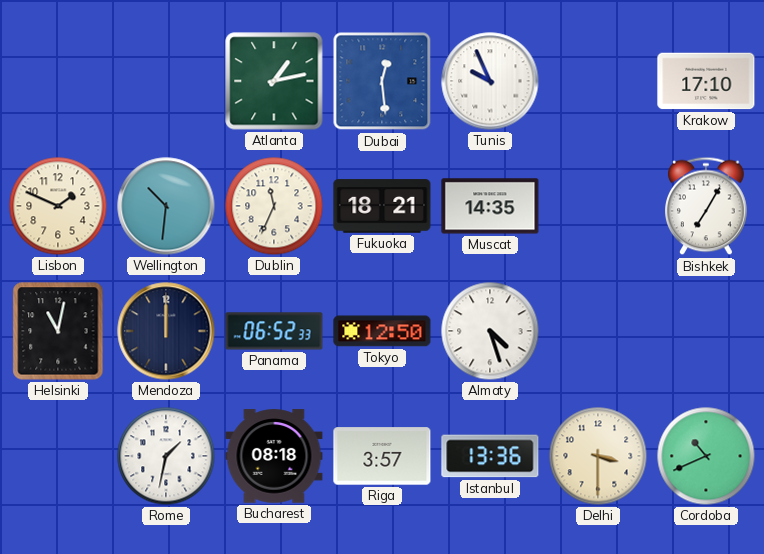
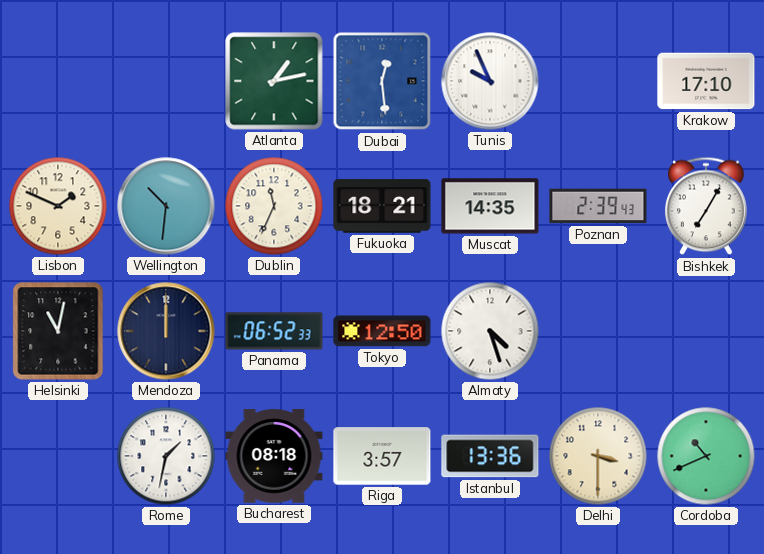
Poznan: none -> 2:39
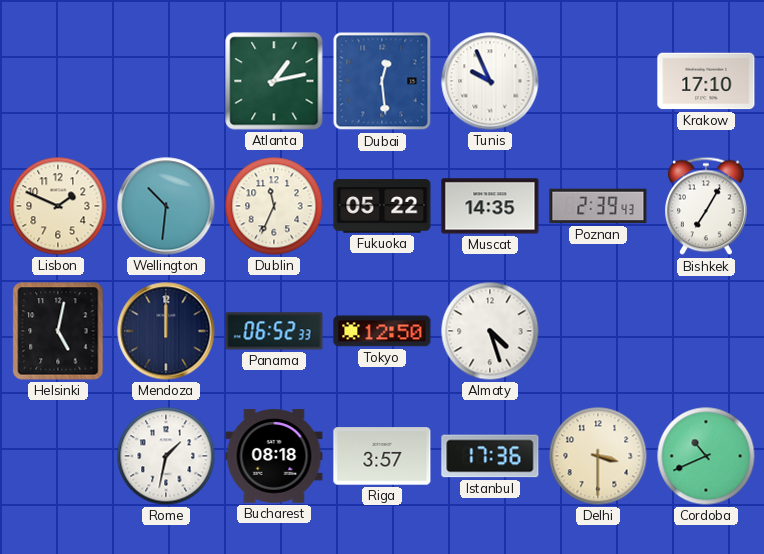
Fukuoka: 18:21 -> 05:22
Helsinki: 11:02 -> 5:02
Istanbul: 13:36 -> 17:36
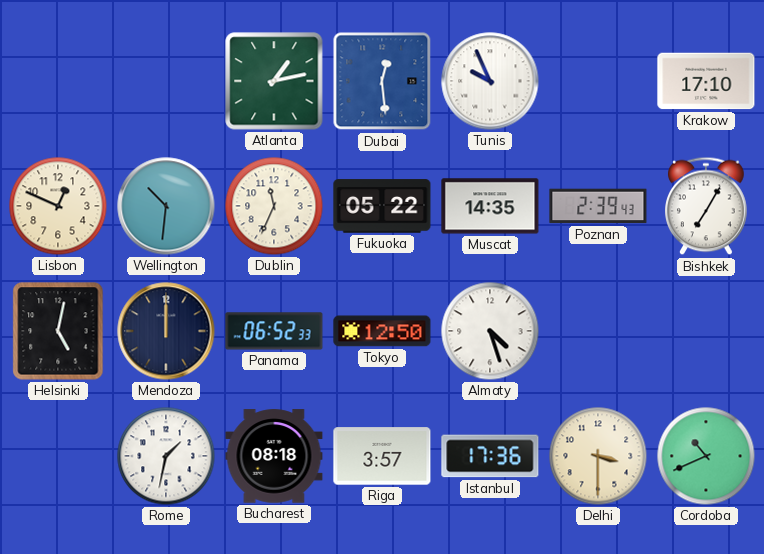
Lisbon: 1:49 -> 12:49
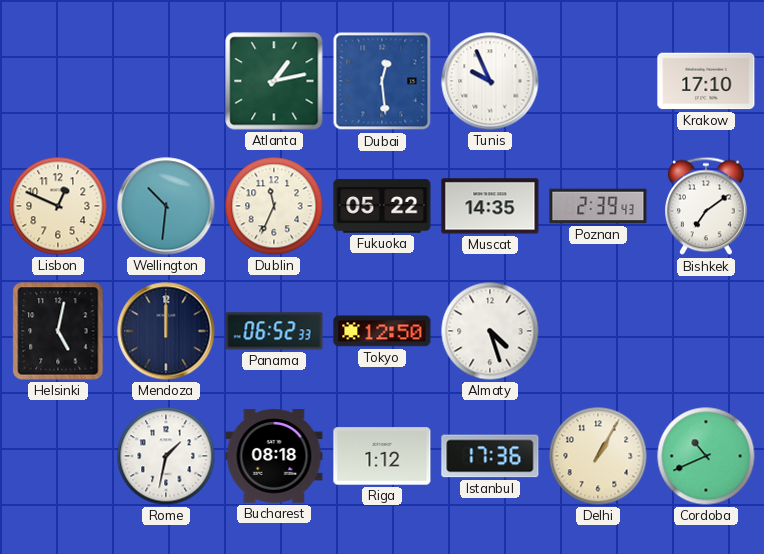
Bishkek: 7:05 -> 7:09
Riga: 3:57 -> 1:12
Delhi: 3:30 -> 1:05
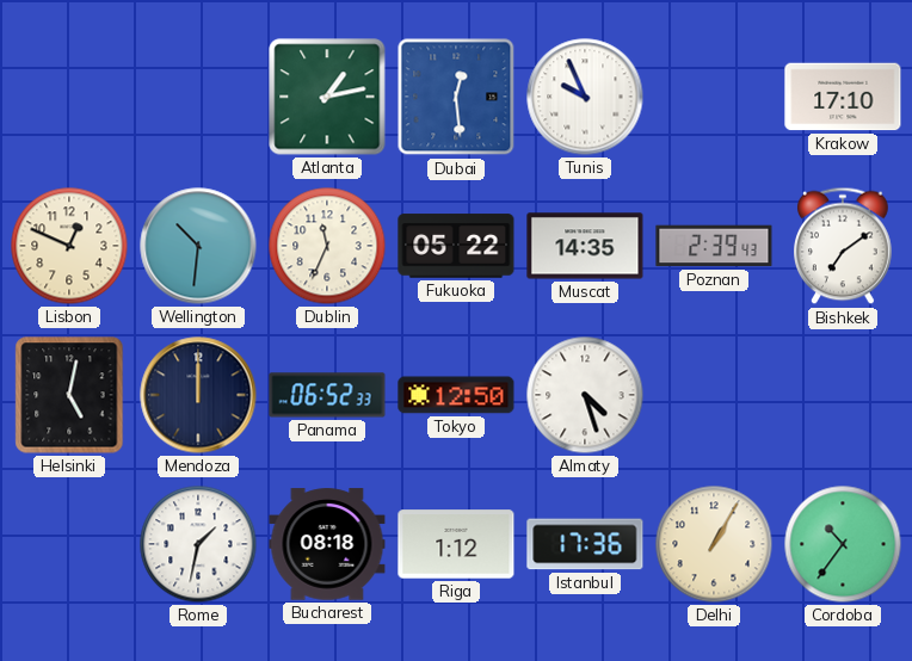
Cordoba: 10:41 -> 10:36
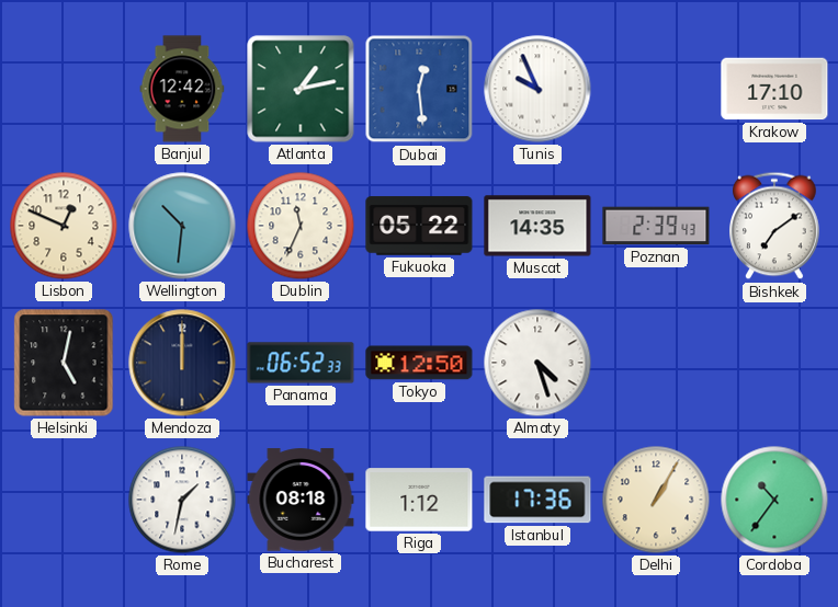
Banjul: none -> 12:42
